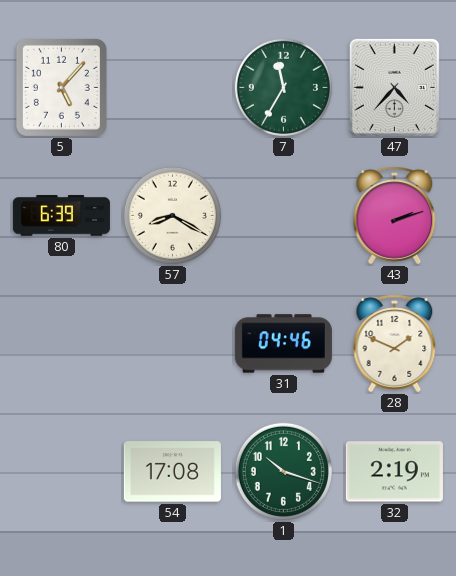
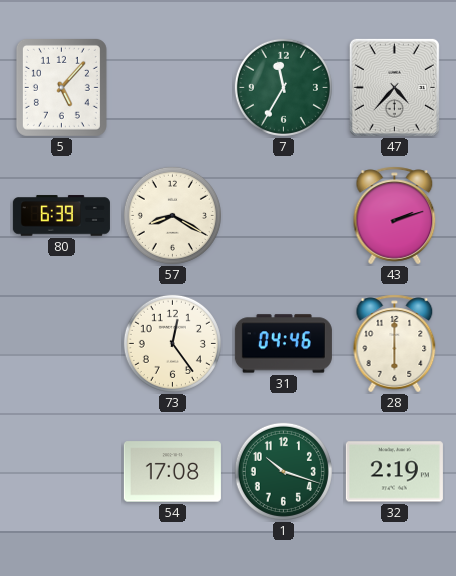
73: none -> 12:24
28: 1:49 -> 6:00
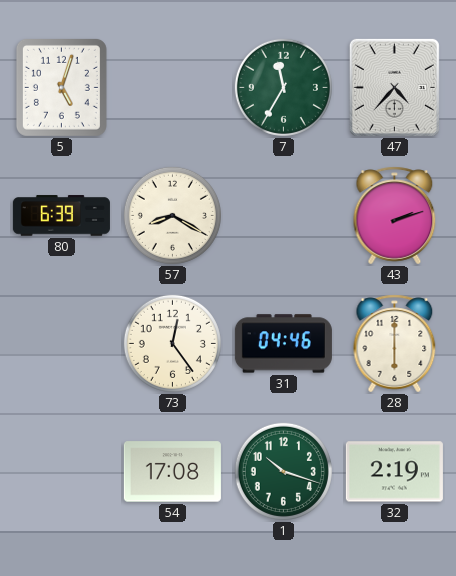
5: 5:07 -> 5:03
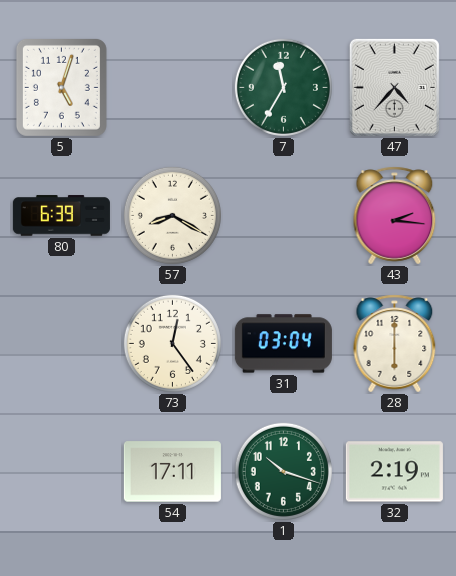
43: 2:12 -> 2:16
31: 04:46 -> 03:04
54: 17:08 -> 17:11
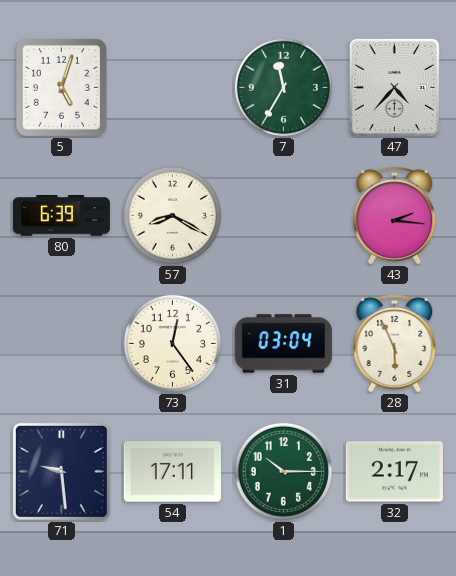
28: 6:00 -> 5:56
71: none -> 9:29
1: 10:18 -> 10:15
32: 2:19 -> 2:17
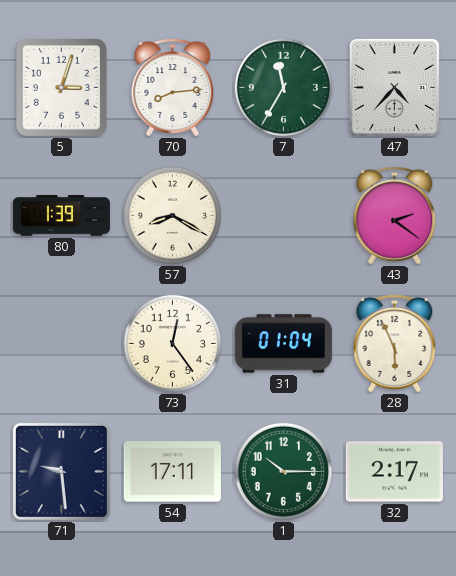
5: 5:03 -> 3:03
70: none -> 8:14
80: 6:39 -> 1:39
43: 2:16 -> 2:21
31: 03:04 -> 01:04
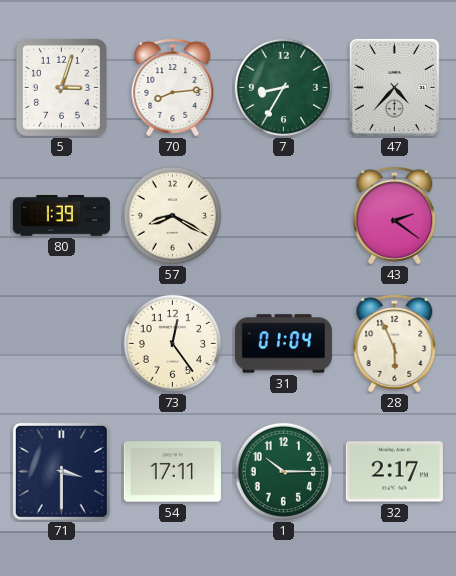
7: 11:35 -> 8:35
71: 9:29 -> 3:30
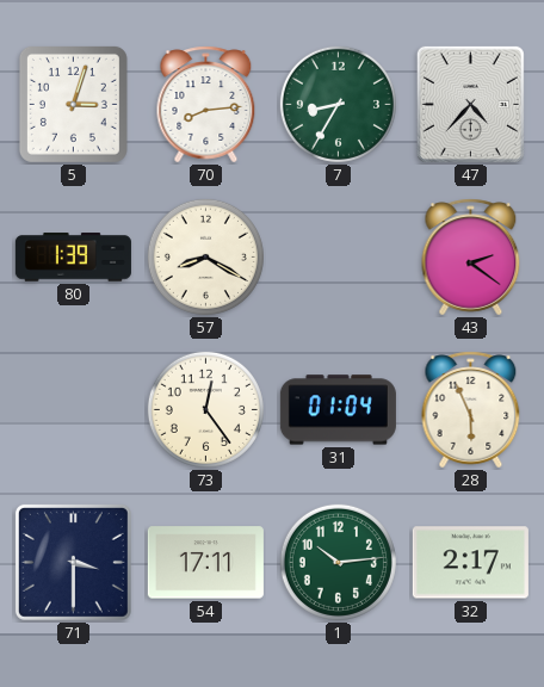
1: 10:15 -> 10:14
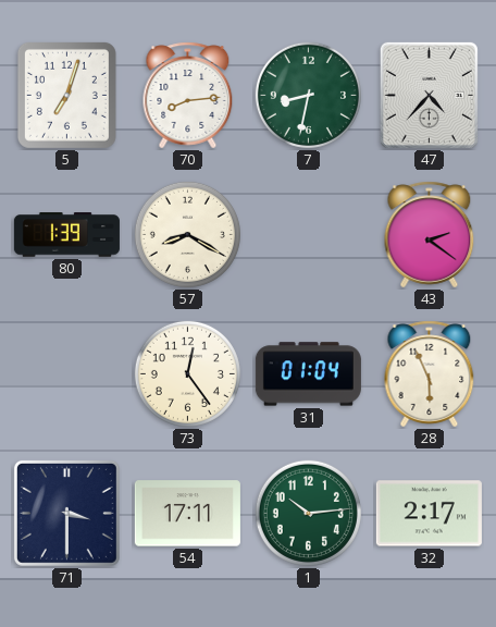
5: 3:03 -> 7:03
7: 8:35 -> 8:32
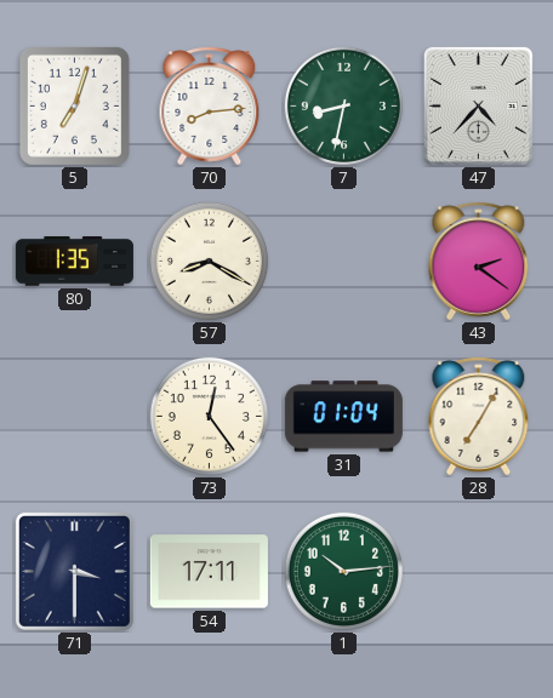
80: 1:39 -> 1:35
28: 5:56 -> 7:05
32: 2:17 -> none
